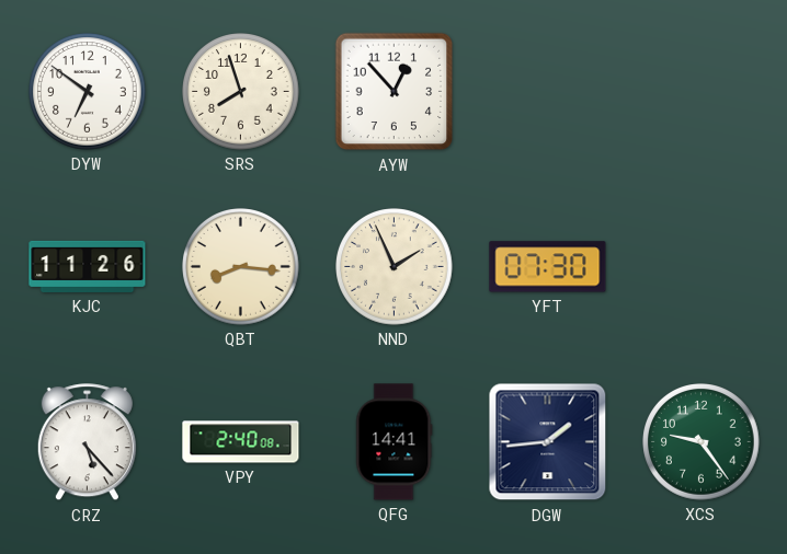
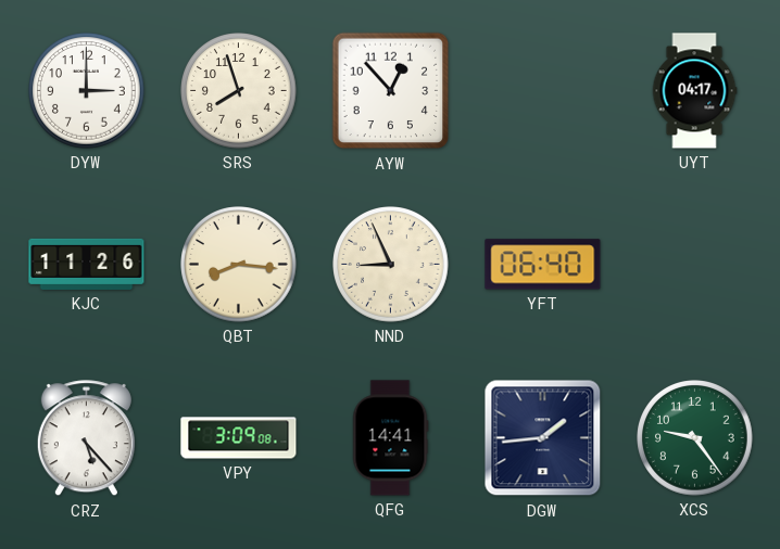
DYW: 6:51 -> 3:00
UYT: none -> 04:17
NND: 1:56 -> 8:56
YFT: 07:30 -> 06:40
VPY: 2:40 -> 3:09
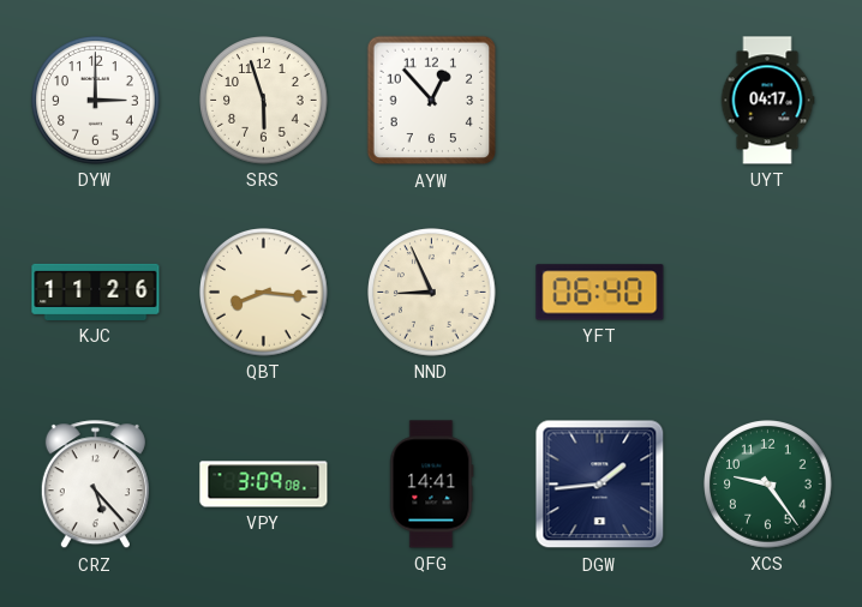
SRS: 7:57 -> 5:57
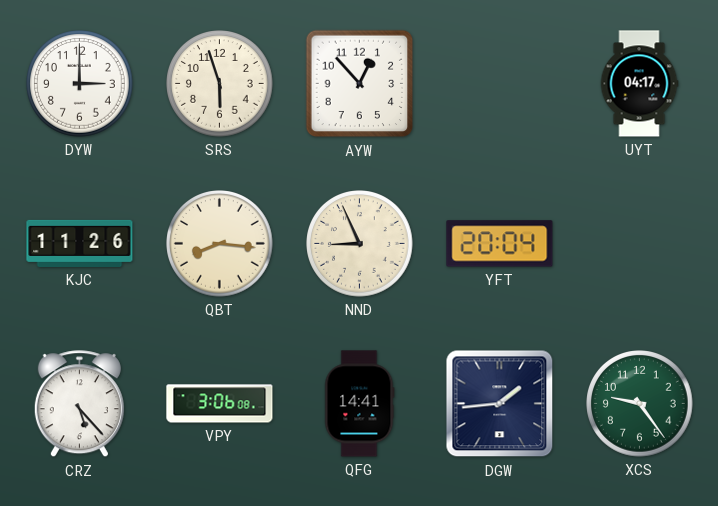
YFT: 06:40 -> 20:04
VPY: 3:09 -> 3:06
